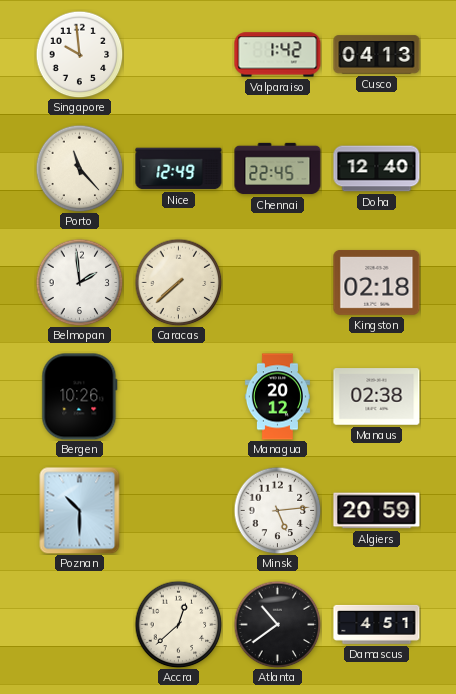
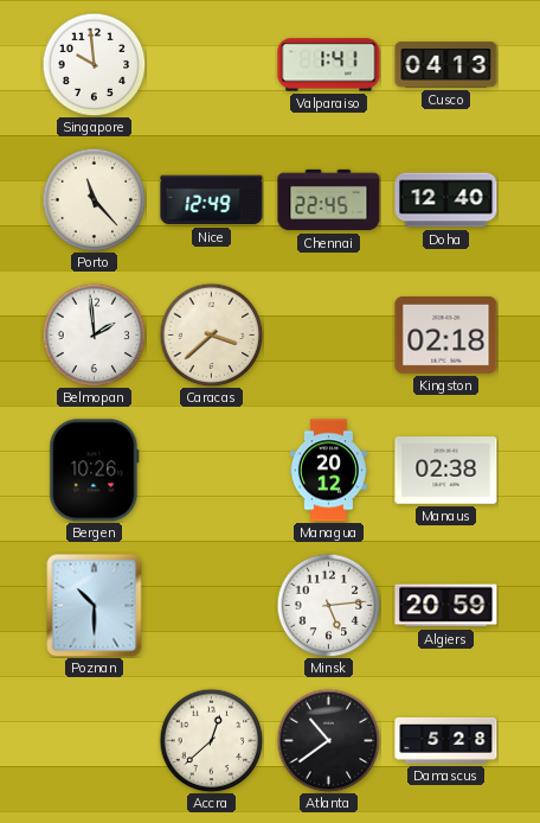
Valparaiso: 1:42 -> 1:41
Caracas: 7:38 -> 3:38
Damascus: 4:51 -> 5:28
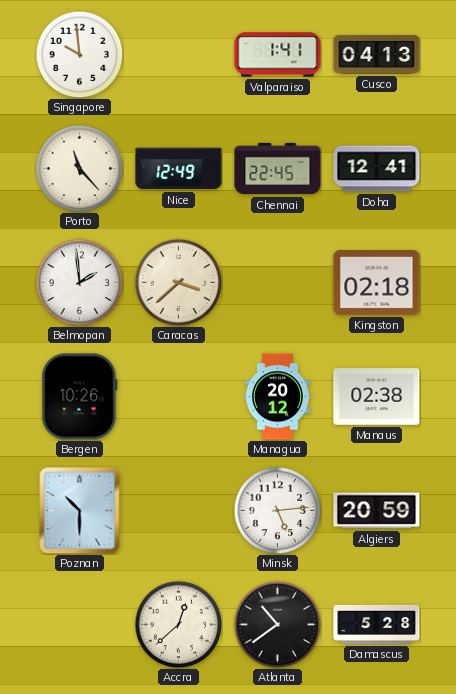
Doha: 12:40 -> 12:41
